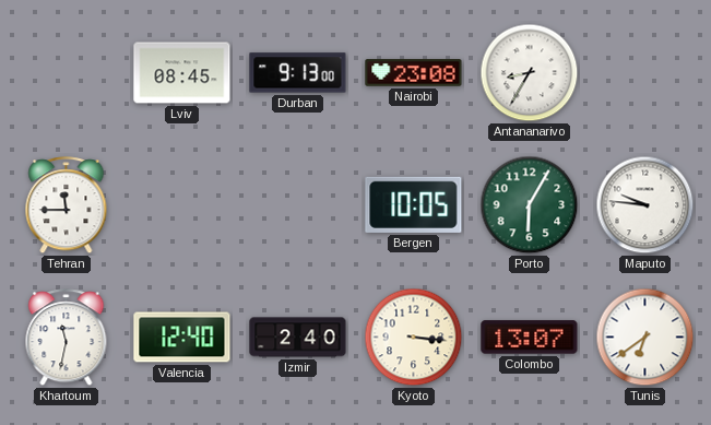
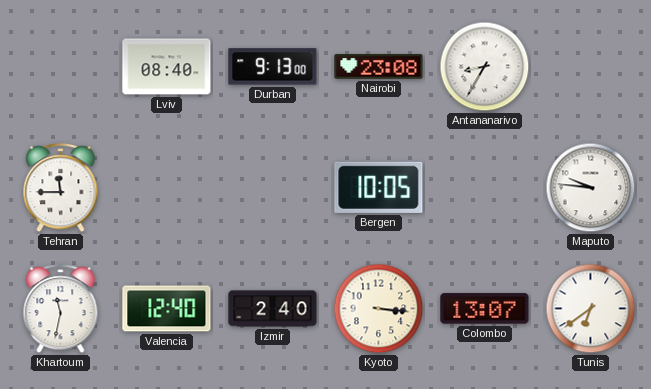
Lviv: 08:45 -> 08:40
Porto: 6:05 -> none
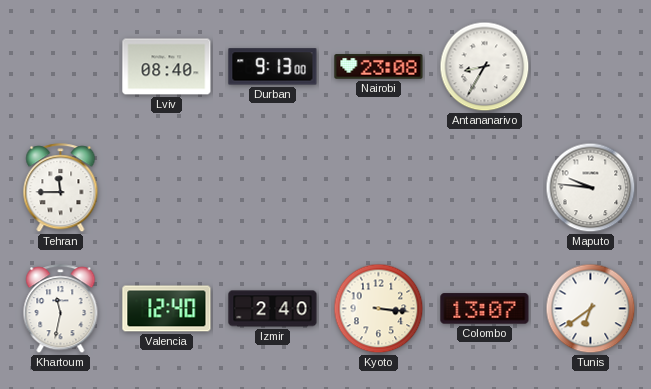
Bergen: 10:05 -> none
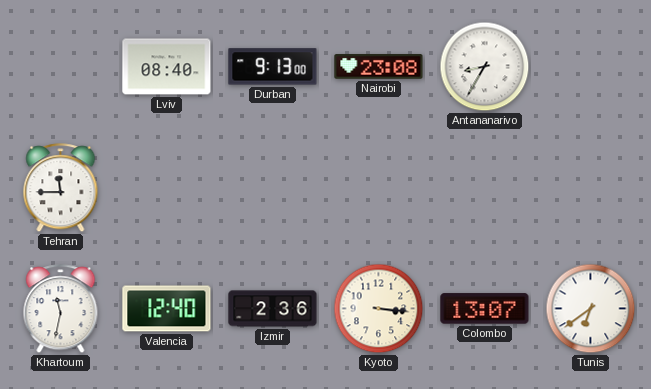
Maputo: 9:46 -> none
Izmir: 2:40 -> 2:36
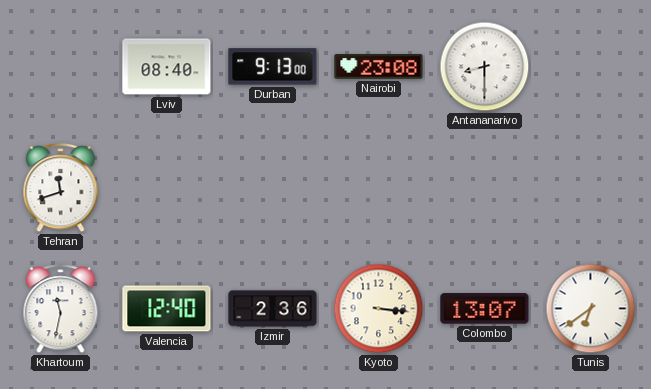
Antananarivo: 8:35 -> 8:30
Tehran: 11:45 -> 11:42
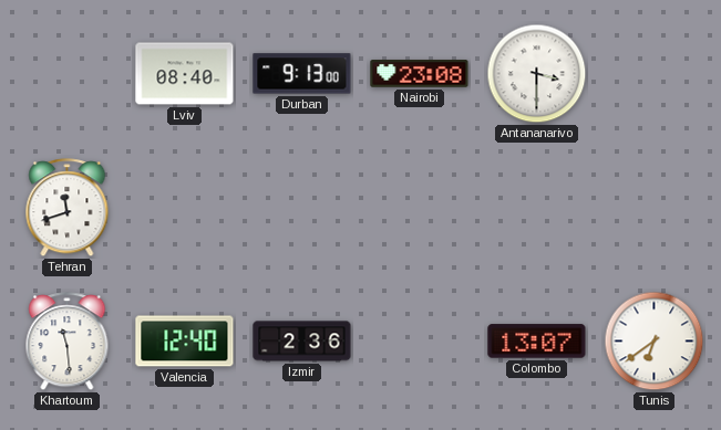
Antananarivo: 8:30 -> 3:30
Khartoum: 11:32 -> 11:29
Kyoto: 3:16 -> none
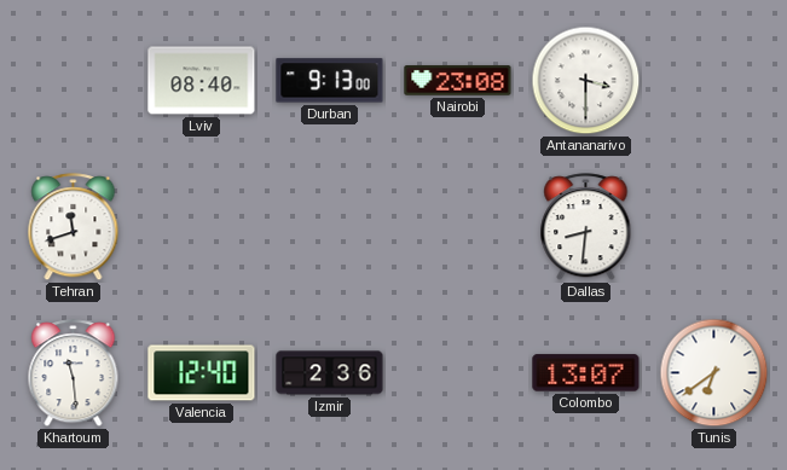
Dallas: none -> 8:31
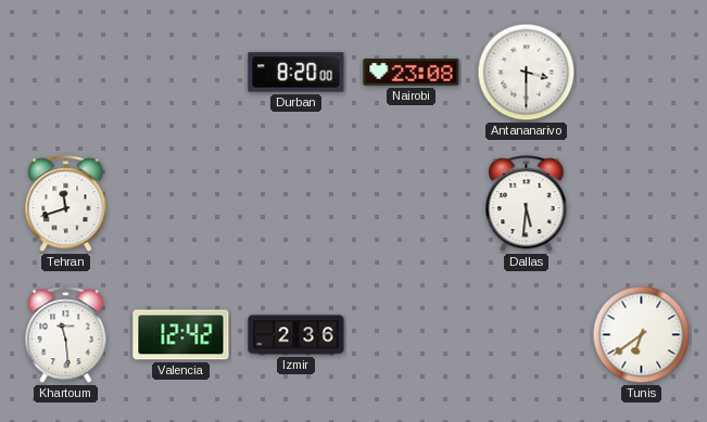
Lviv: 08:40 -> none
Durban: 9:13 -> 8:20
Dallas: 8:31 -> 5:31
Valencia: 12:40 -> 12:42
Colombo: 13:07 -> none
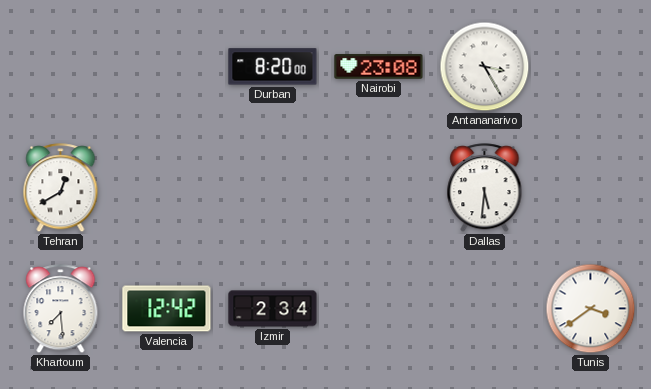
Antananarivo: 3:30 -> 3:25
Tehran: 11:42 -> 12:40
Khartoum: 11:29 -> 7:29
Izmir: 2:36 -> 2:34
Tunis: 6:39 -> 3:39
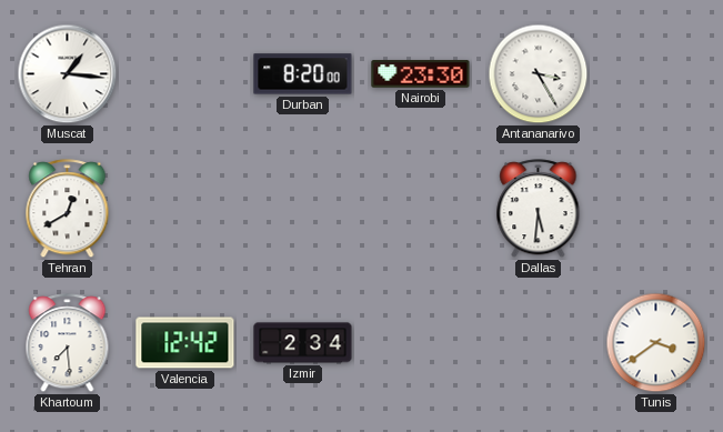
Muscat: none -> 1:16
Nairobi: 23:08 -> 23:30
